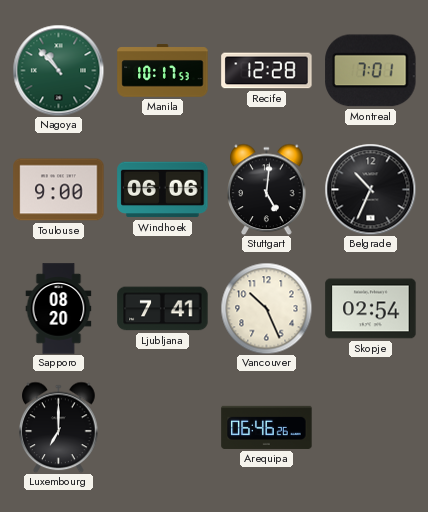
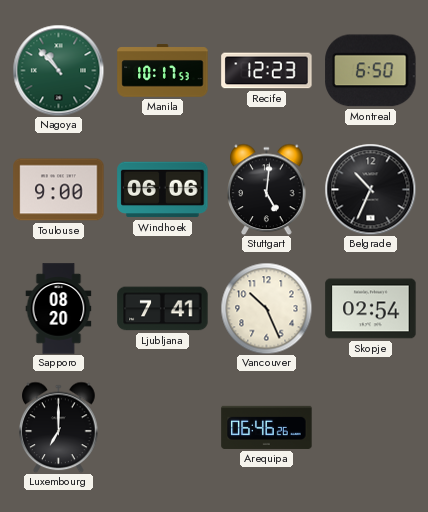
Recife: 12:28 -> 12:23
Montreal: 7:01 -> 6:50
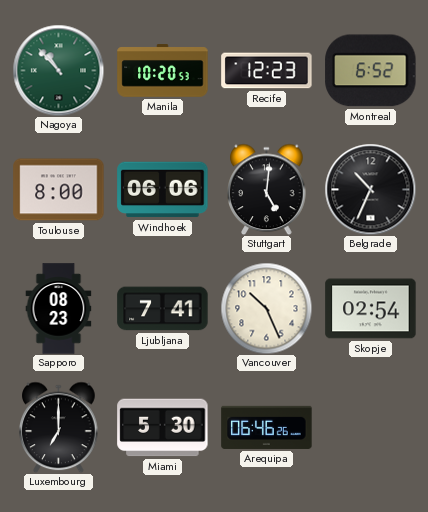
Manila: 10:17 -> 10:20
Montreal: 6:50 -> 6:52
Toulouse: 9:00 -> 8:00
Sapporo: 08:20 -> 08:23
Miami: none -> 5:30
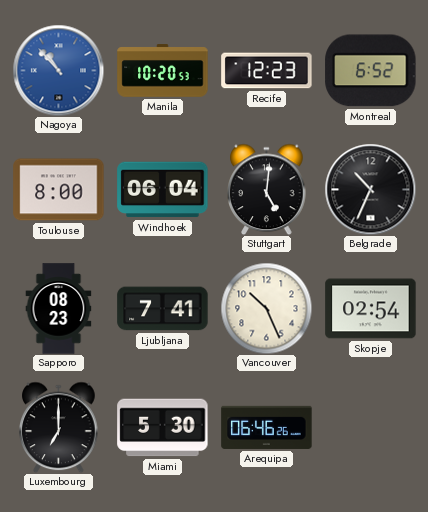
Nagoya dial: green -> blue
Windhoek: 06:06 -> 06:04
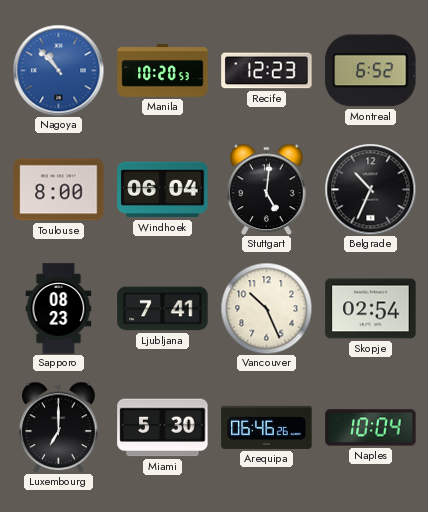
Naples: none -> 10:04
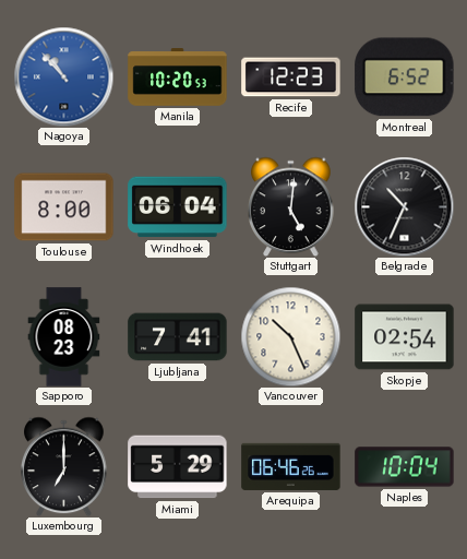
Miami: 5:30 -> 5:29
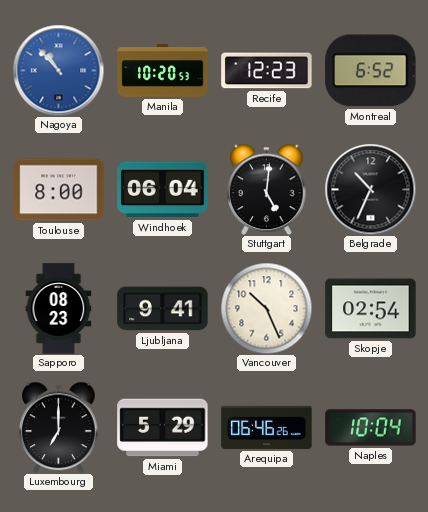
Ljubljana: 7:41 -> 9:41
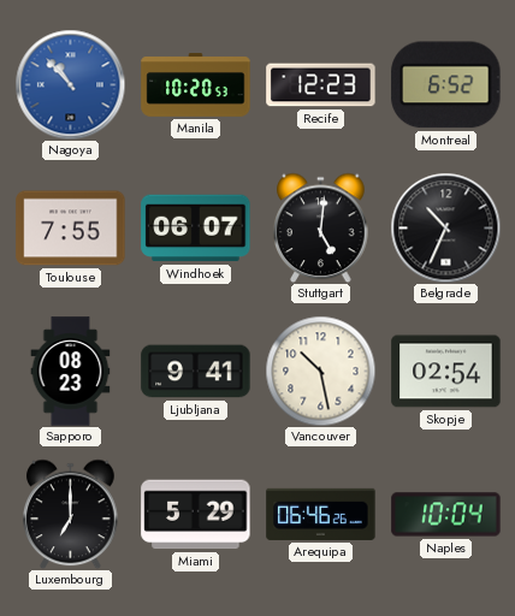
Toulouse: 8:00 -> 7:55
Windhoek: 06:04 -> 06:07
Vancouver: 10:26 -> 10:28
